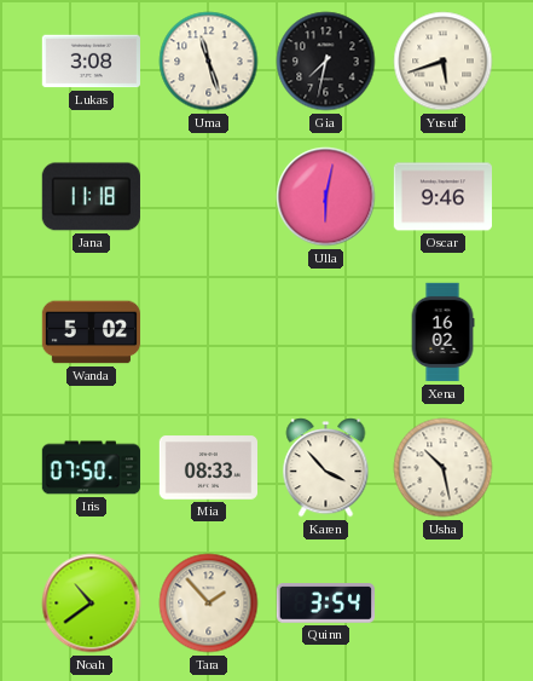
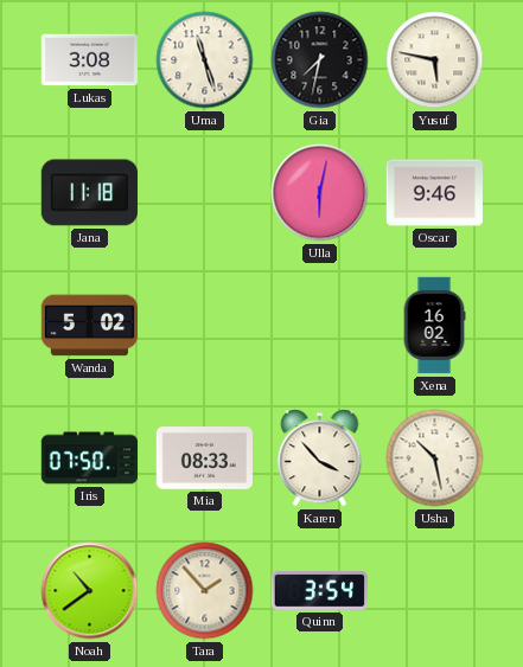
Yusuf: 5:42 -> 5:47
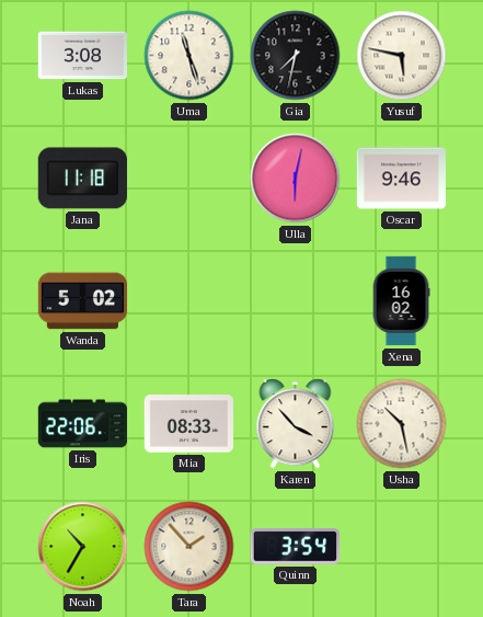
Iris: 07:50 -> 22:06
Noah: 10:39 -> 10:35
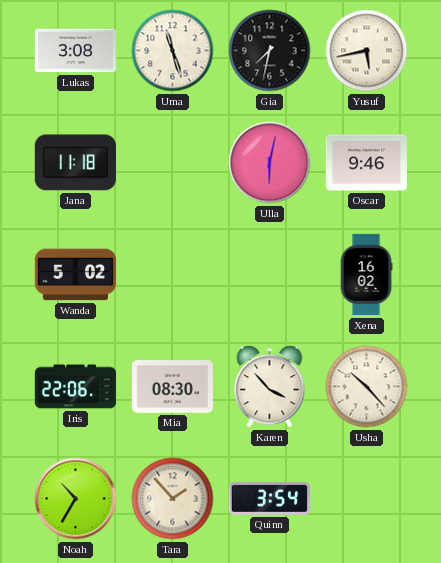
Yusuf: 5:47 -> 5:43
Mia: 08:33 -> 08:30
Usha: 10:28 -> 10:23
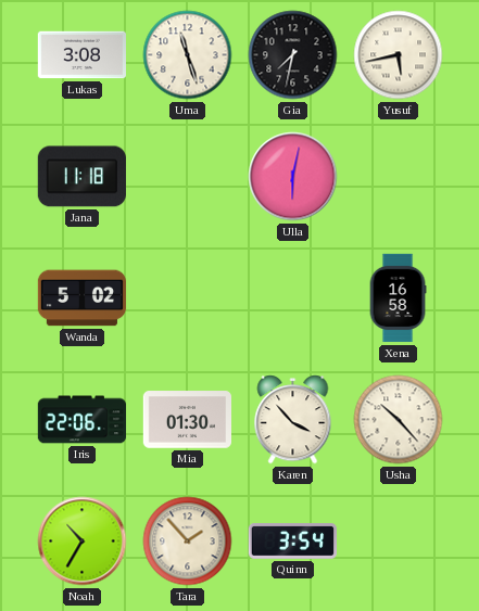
Oscar: 9:46 -> none
Xena: 16:02 -> 16:58
Mia: 08:30 -> 01:30
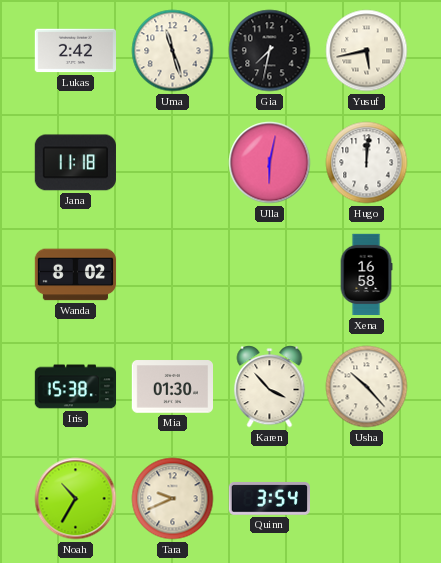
Lukas: 3:08 -> 2:42
Hugo: none -> 12:01
Wanda: 5:02 -> 8:02
Iris: 22:06 -> 15:38
Tara: 1:53 -> 9:41
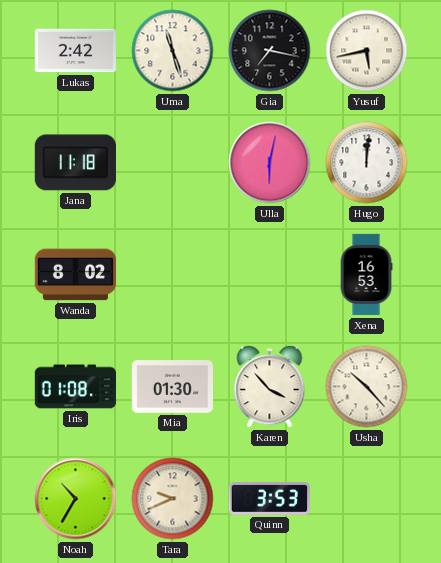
Gia: 7:32 -> 7:17
Xena: 16:58 -> 16:53
Iris: 15:38 -> 01:08
Quinn: 3:54 -> 3:53
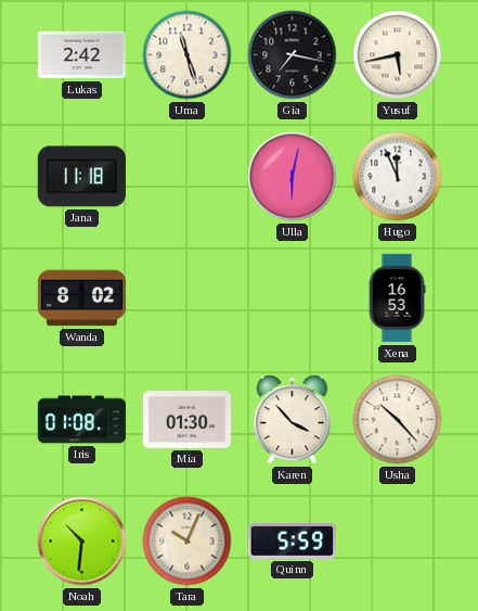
Hugo: 12:01 -> 11:56
Noah: 10:35 -> 10:31
Tara: 9:41 -> 10:04
Quinn: 3:53 -> 5:59
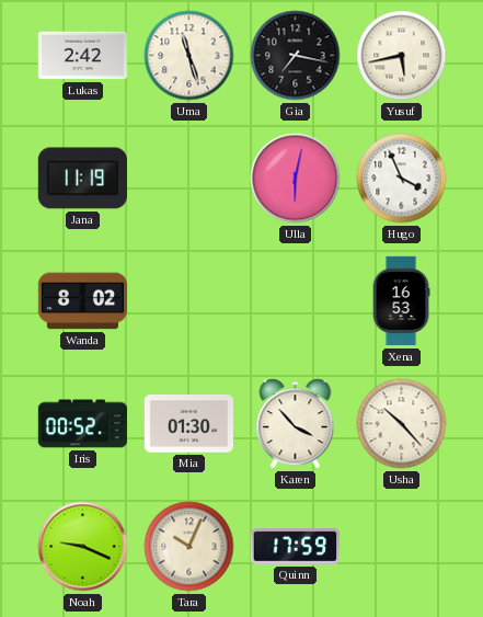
Jana: 11:18 -> 11:19
Hugo: 11:56 -> 3:56
Iris: 01:08 -> 00:52
Noah: 10:31 -> 9:19
Quinn: 5:59 -> 17:59
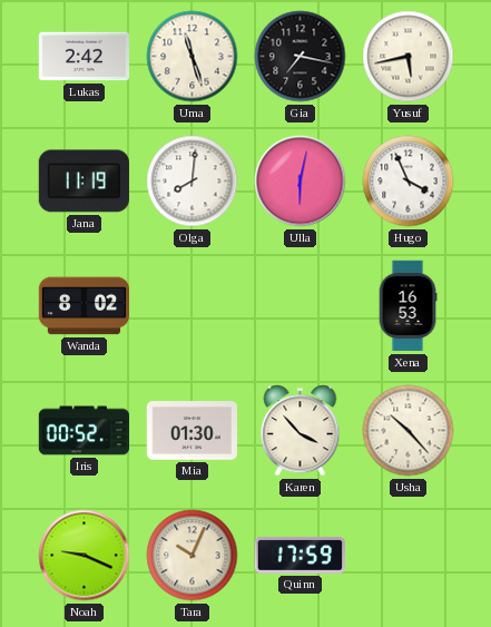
Olga: none -> 8:01
